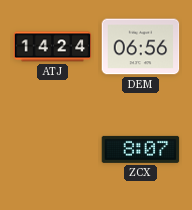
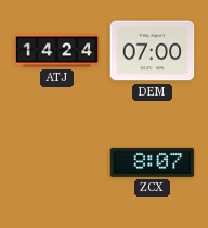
DEM: 06:56 -> 07:00
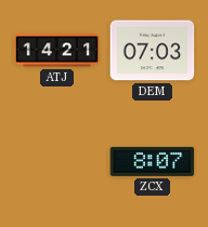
ATJ: 14:24 -> 14:21
DEM: 07:00 -> 07:03
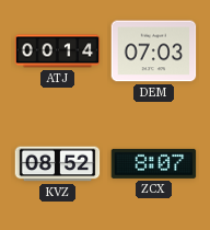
ATJ: 14:21 -> 00:14
KVZ: none -> 08:52
